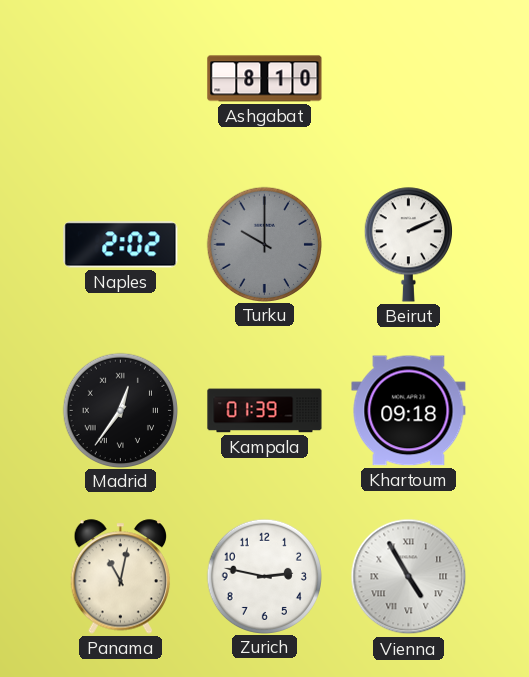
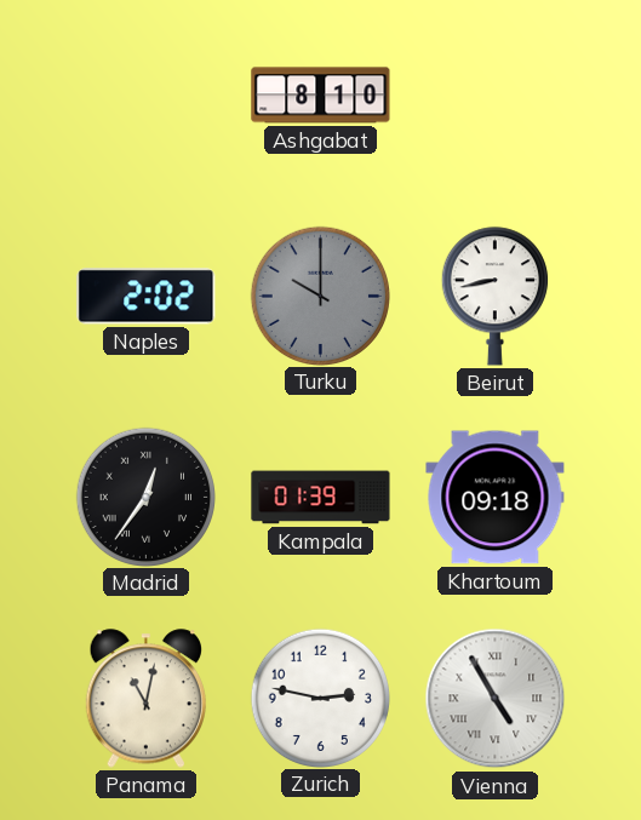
Beirut: 2:11 -> 8:43
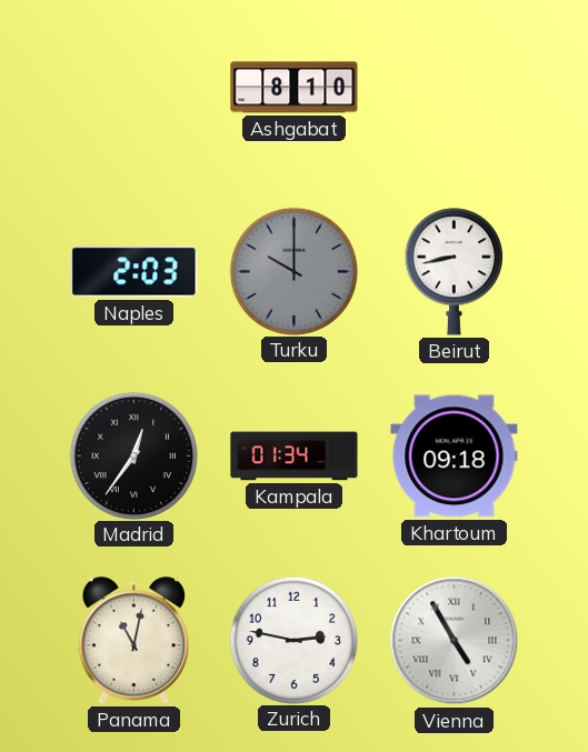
Naples: 2:02 -> 2:03
Kampala: 01:39 -> 01:34
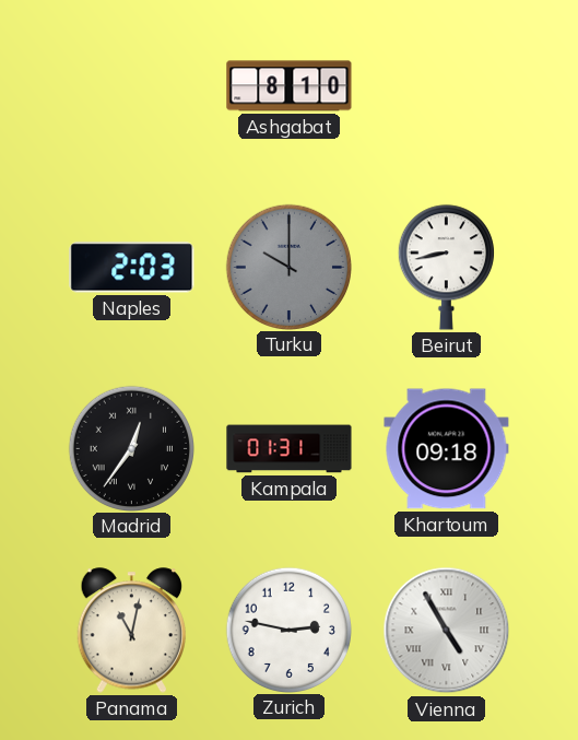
Kampala: 01:34 -> 01:31
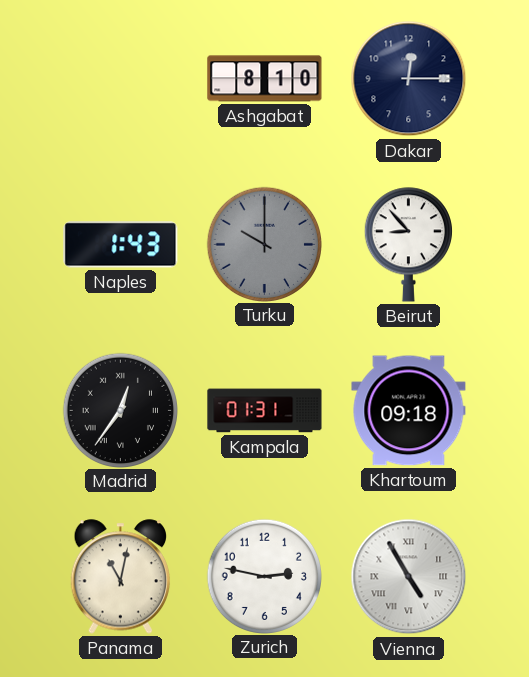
Dakar: none -> 12:15
Naples: 2:03 -> 1:43
Beirut: 8:43 -> 8:53
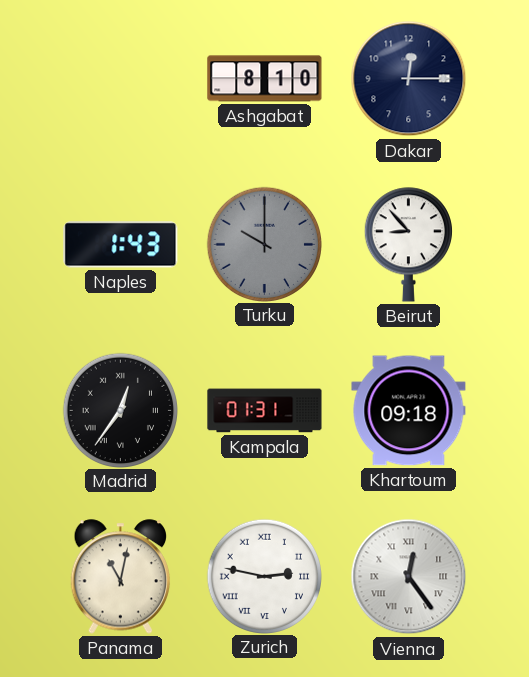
Zurich numerals: Arabic -> Roman
Vienna: 4:55 -> 12:24
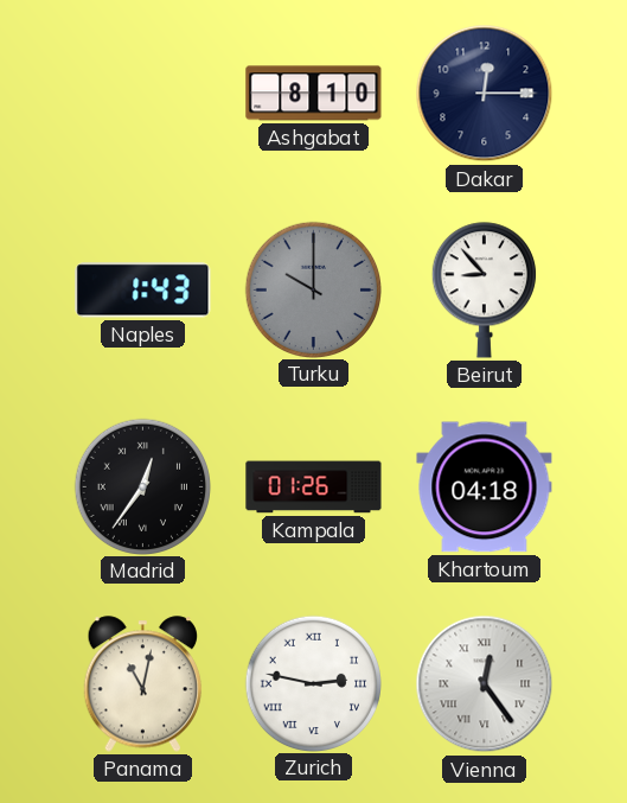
Kampala: 01:31 -> 01:26
Khartoum: 09:18 -> 04:18
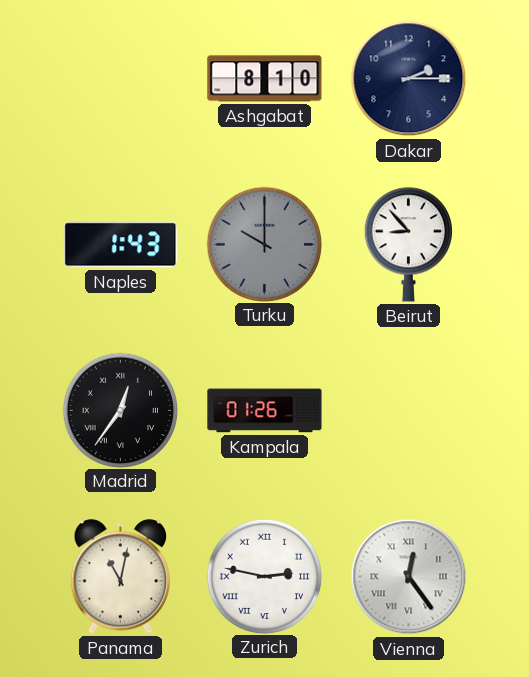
Dakar: 12:15 -> 2:15
Khartoum: 04:18 -> none
